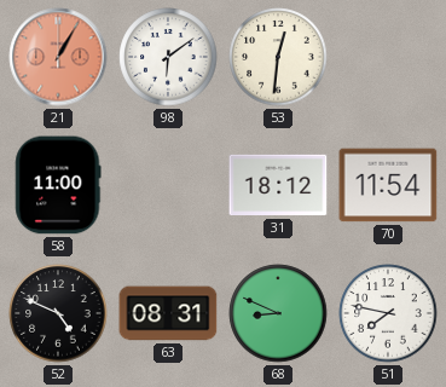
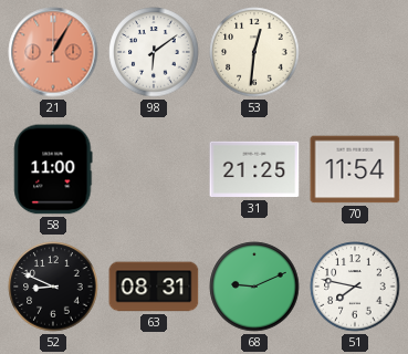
31: 18:12 -> 21:25
52: 4:49 -> 8:49
68: 8:49 -> 9:11
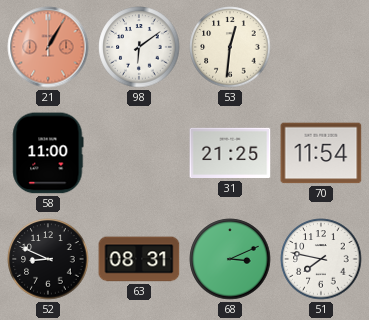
68: 9:11 -> 3:11
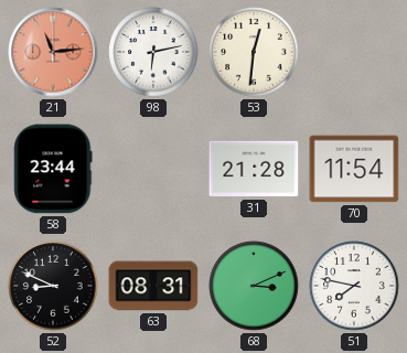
21: 1:05 -> 11:14
98: 6:09 -> 6:13
58: 11:00 -> 23:44
31: 21:25 -> 21:28
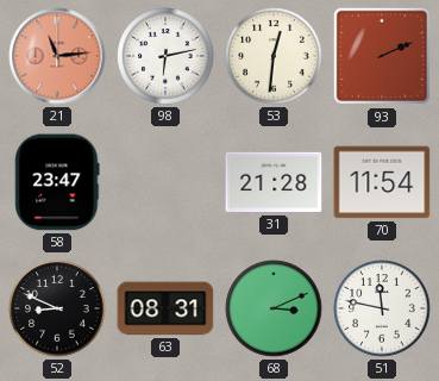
93: none -> 2:11
58: 23:44 -> 23:47
51: 7:47 -> 11:47
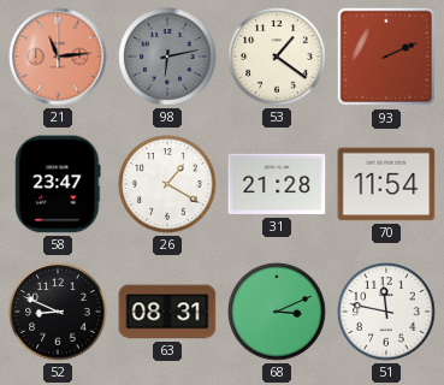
98 dial: white -> grey
53: 12:31 -> 1:21
26: none -> 1:20
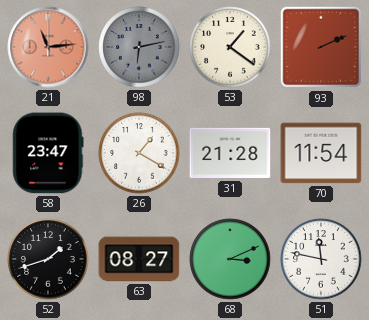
52: 8:49 -> 1:42
63: 08:31 -> 08:27
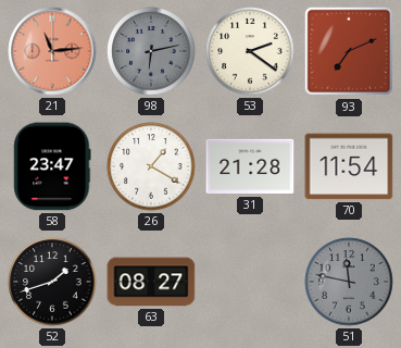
53: 1:21 -> 2:21
93: 2:11 -> 7:11
68: 3:11 -> none
51 dial: white -> grey
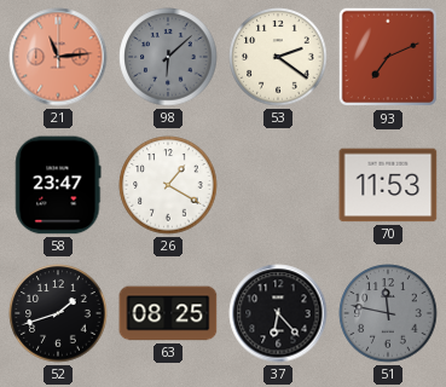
98: 6:13 -> 6:08
31: 21:28 -> none
70: 11:54 -> 11:53
63: 08:27 -> 08:25
37: none -> 6:23
